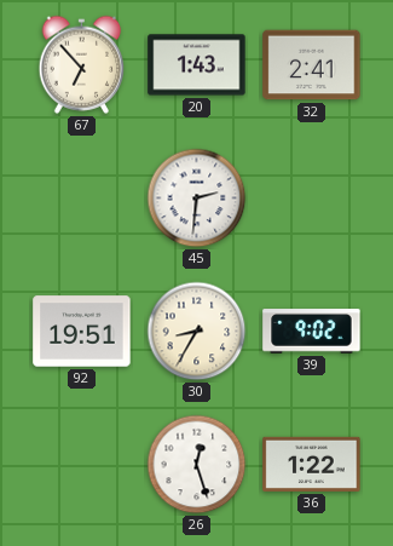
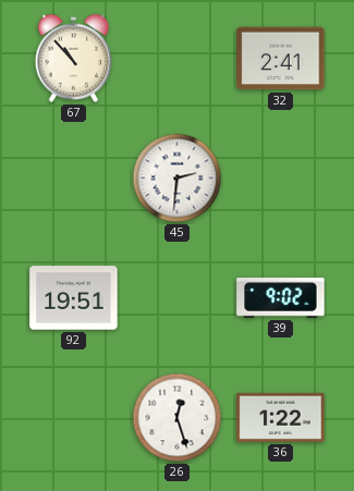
67: 6:53 -> 10:53
20: 1:43 -> none
30: 8:35 -> none
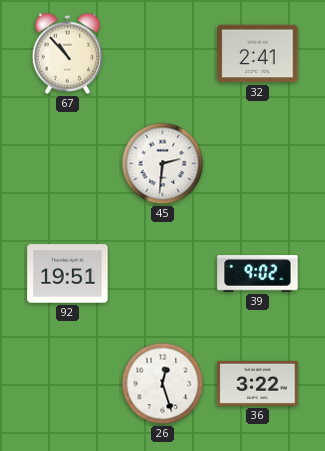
36: 1:22 -> 3:22
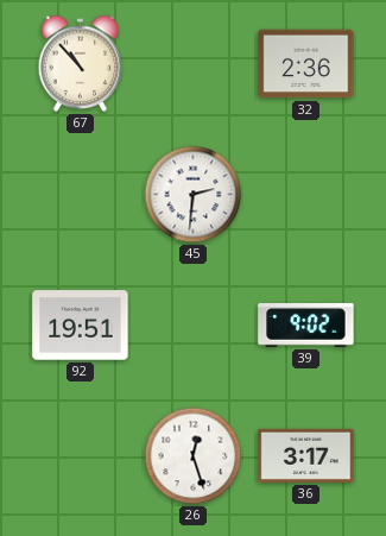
32: 2:41 -> 2:36
36: 3:22 -> 3:17
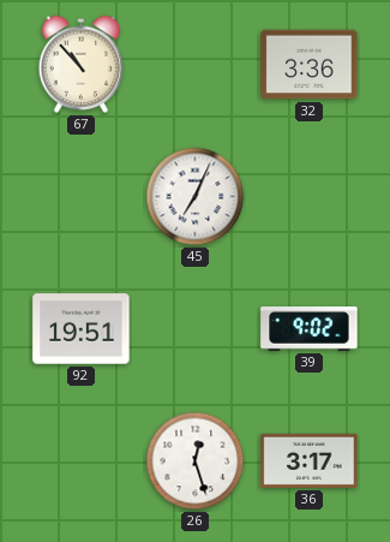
32: 2:36 -> 3:36
45: 2:31 -> 7:04
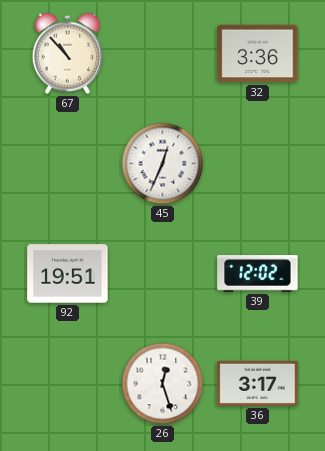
45: 7:04 -> 12:34
39: 9:02 -> 12:02
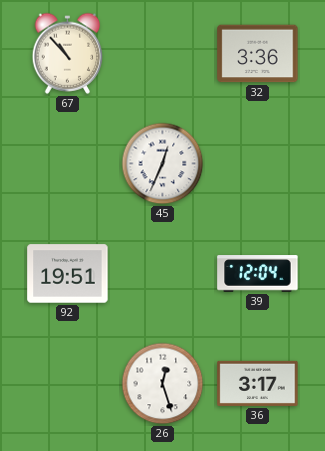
39: 12:02 -> 12:04
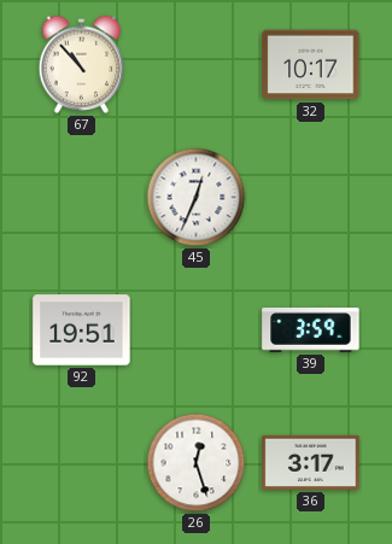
32: 3:36 -> 10:17
39: 12:04 -> 3:59
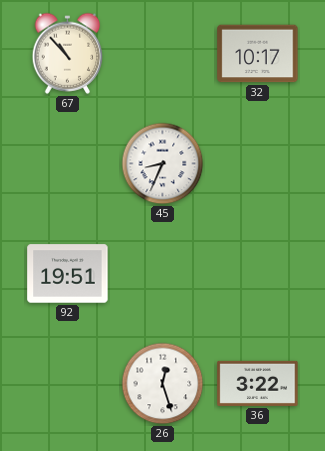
45: 12:34 -> 8:34
39: 3:59 -> none
36: 3:17 -> 3:22
